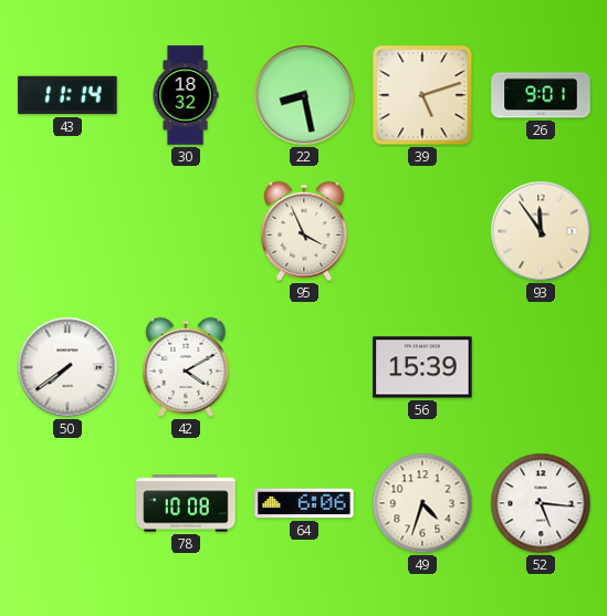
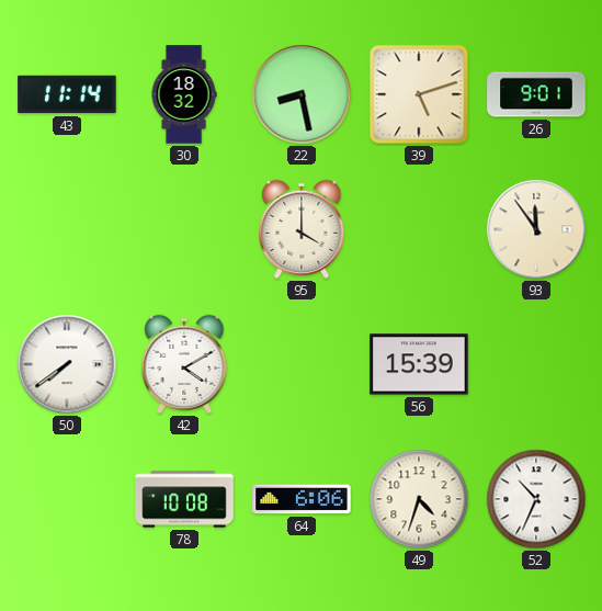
95: 3:56 -> 4:00
52: 5:16 -> 10:34
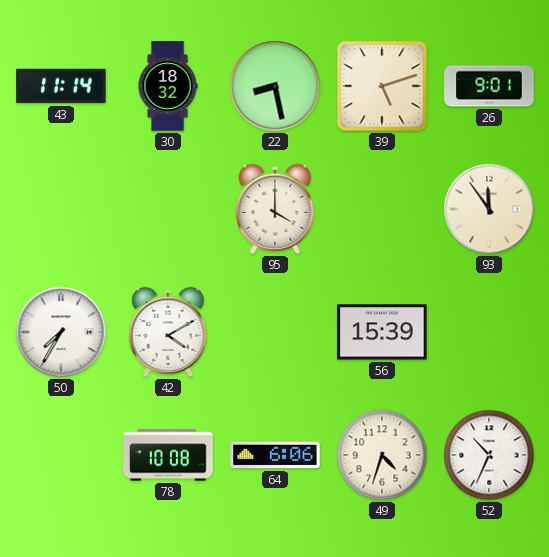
50: 7:39 -> 7:35
